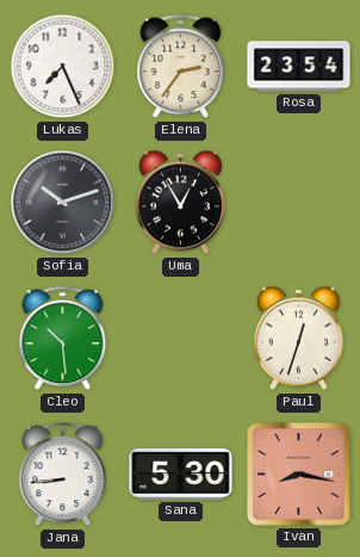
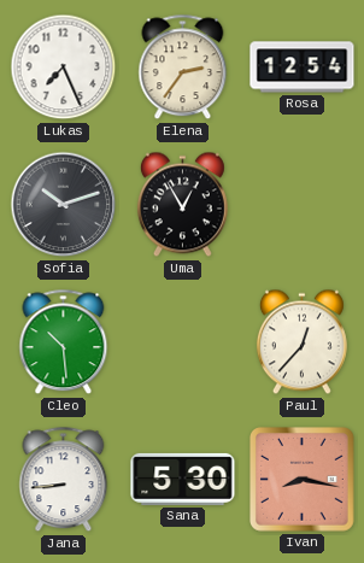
Rosa: 23:54 -> 12:54
Paul: 12:33 -> 12:37
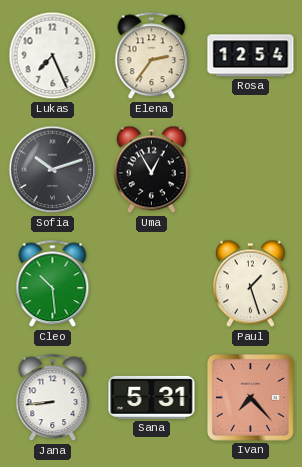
Paul: 12:37 -> 1:27
Sana: 5:30 -> 5:31
Ivan: 8:17 -> 7:23
